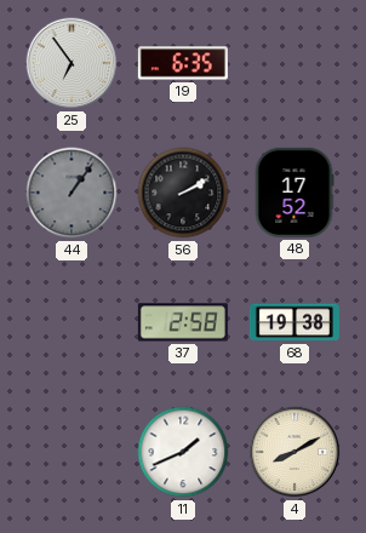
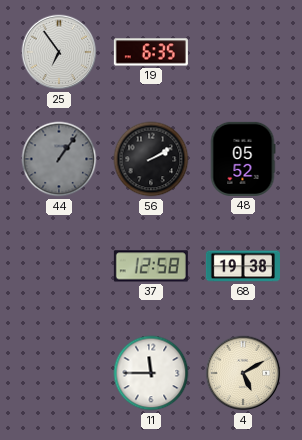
48: 17:52 -> 05:52
37: 2:58 -> 12:58
11: 1:41 -> 11:45
4: 8:10 -> 5:10
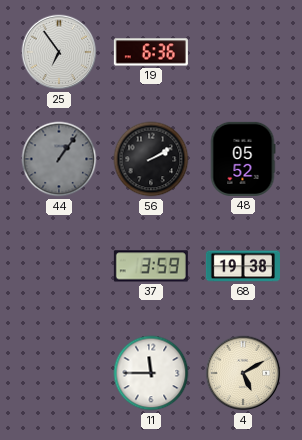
19: 6:35 -> 6:36
37: 12:58 -> 3:59
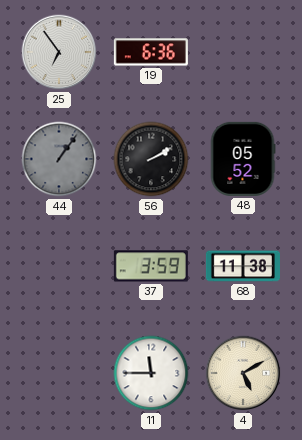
68: 19:38 -> 11:38
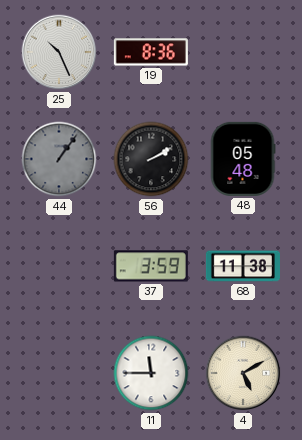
25: 6:54 -> 10:26
19: 6:36 -> 8:36
48: 05:52 -> 05:48
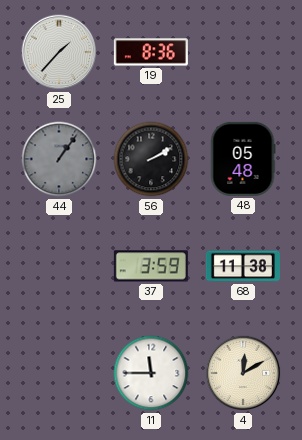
25: 10:26 -> 1:37
4: 5:10 -> 12:10
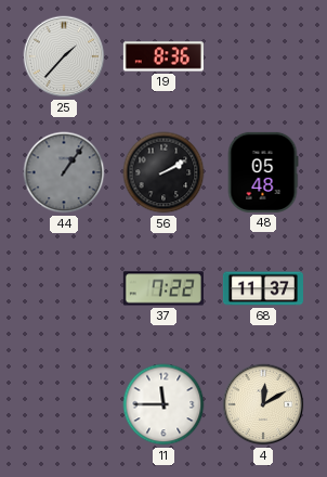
37: 3:59 -> 7:22
68: 11:38 -> 11:37
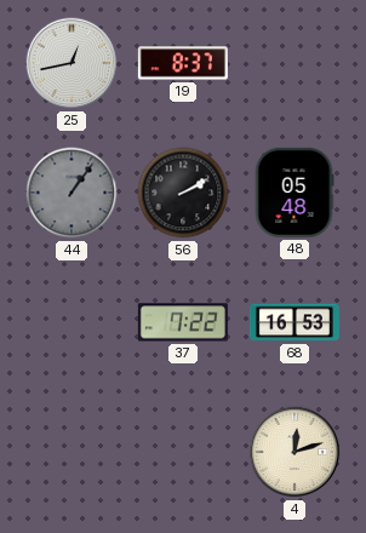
25: 1:37 -> 12:43
19: 8:36 -> 8:37
68: 11:37 -> 16:53
11: 11:45 -> none
4: 12:10 -> 12:12
